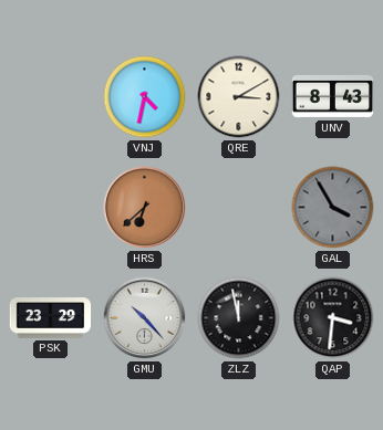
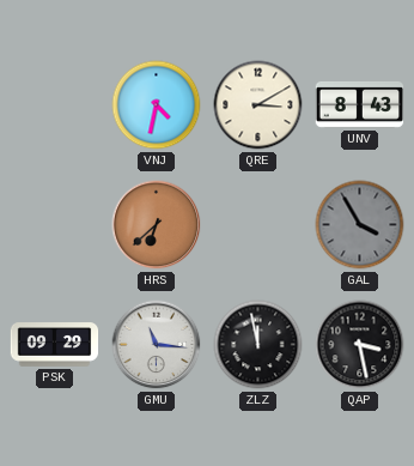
PSK: 23:29 -> 09:29
GMU: 10:23 -> 11:16
QAP: 3:31 -> 3:28
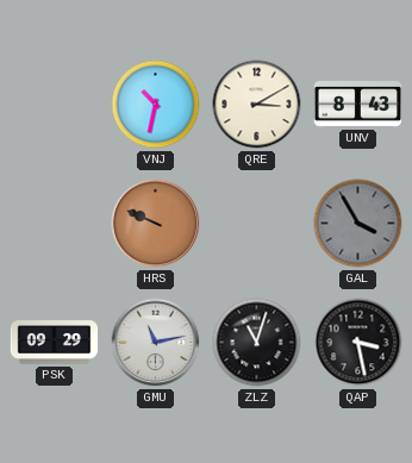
VNJ: 4:32 -> 10:32
HRS: 6:38 -> 9:49
GMU: 11:16 -> 11:13
ZLZ: 11:58 -> 11:03
